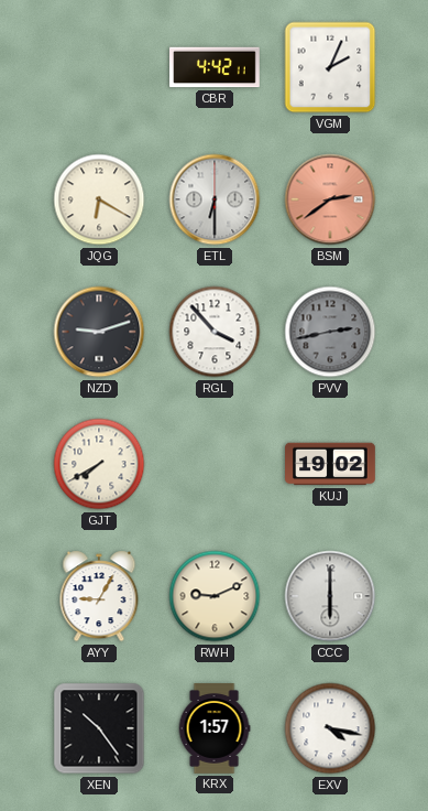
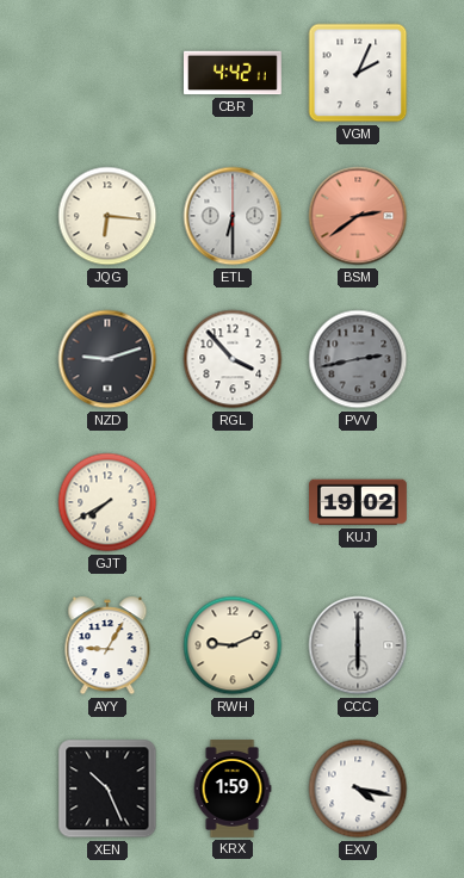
JQG: 6:20 -> 6:16
XEN: 10:24 -> 10:26
KRX: 1:57 -> 1:59
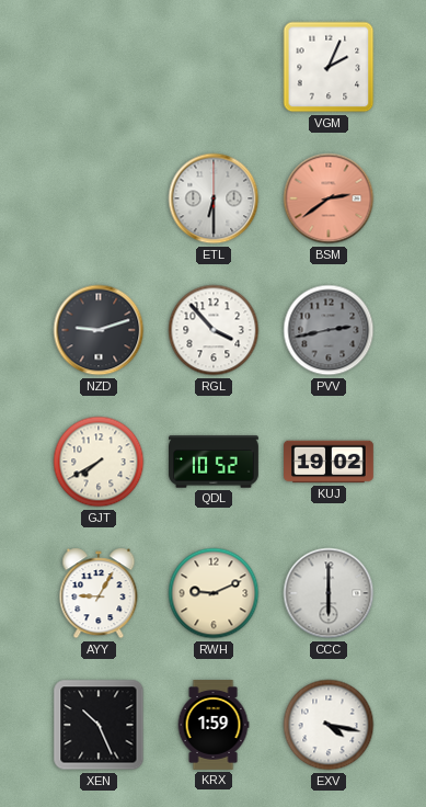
CBR: 4:42 -> none
JQG: 6:16 -> none
QDL: none -> 10:52
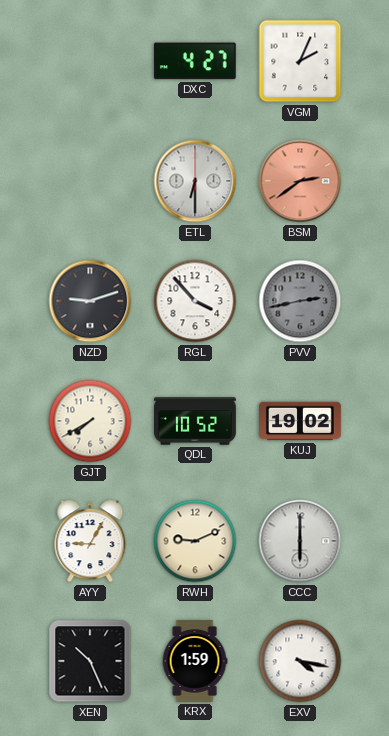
DXC: none -> 4:27
